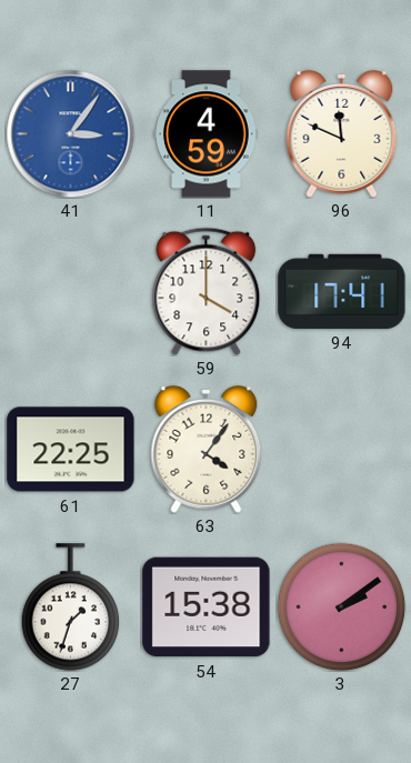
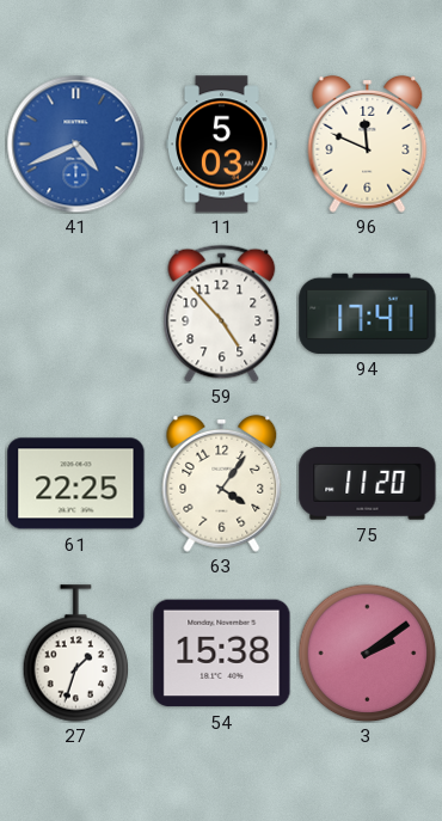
41: 3:06 -> 4:41
11: 4:59 -> 5:03
59: 4:00 -> 4:53
75: none -> 11:20
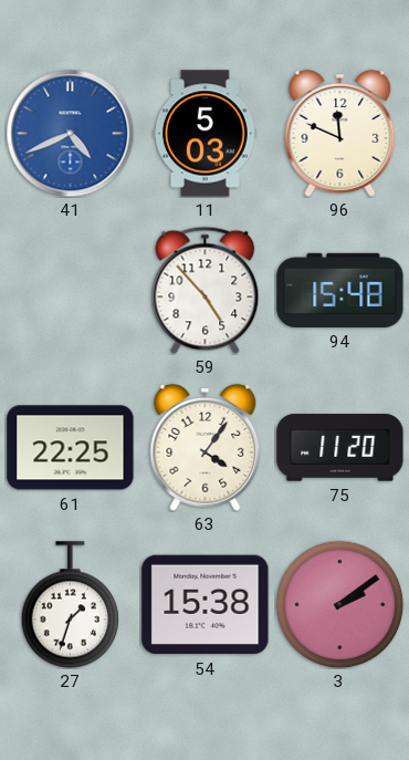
94: 17:41 -> 15:48
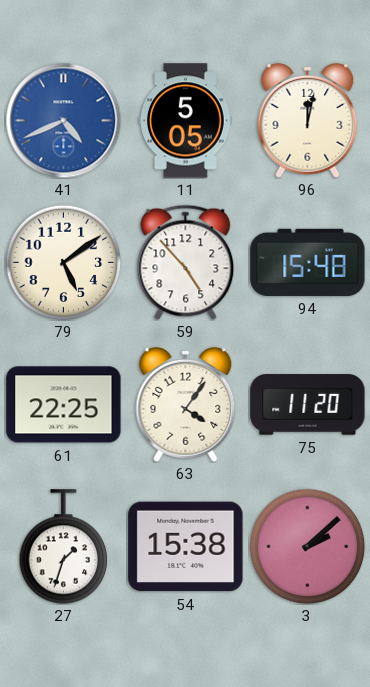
11: 5:03 -> 5:05
96: 11:49 -> 12:02
79: none -> 5:09
3: 2:09 -> 2:08
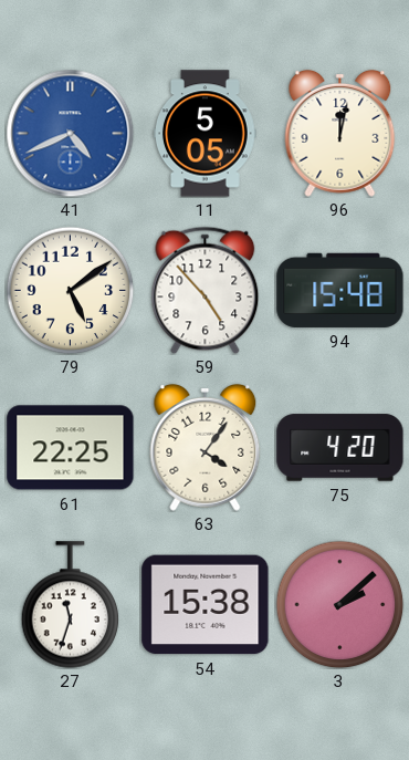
75: 11:20 -> 4:20
27: 1:33 -> 11:33
